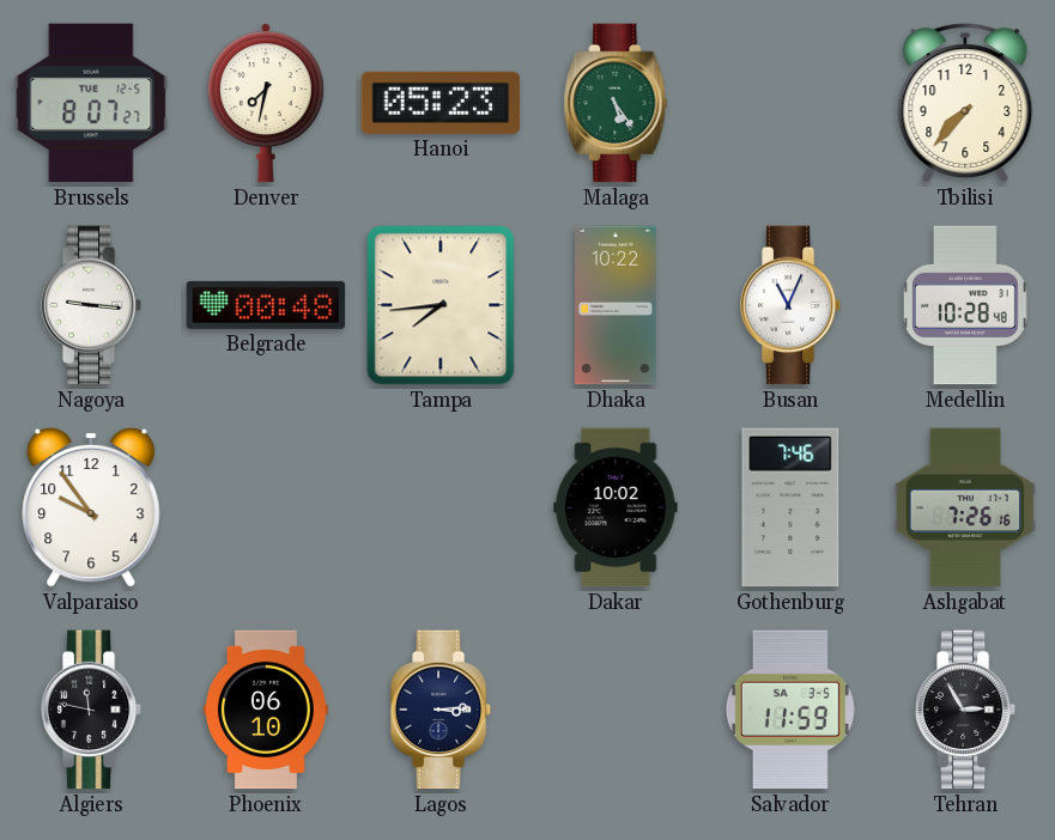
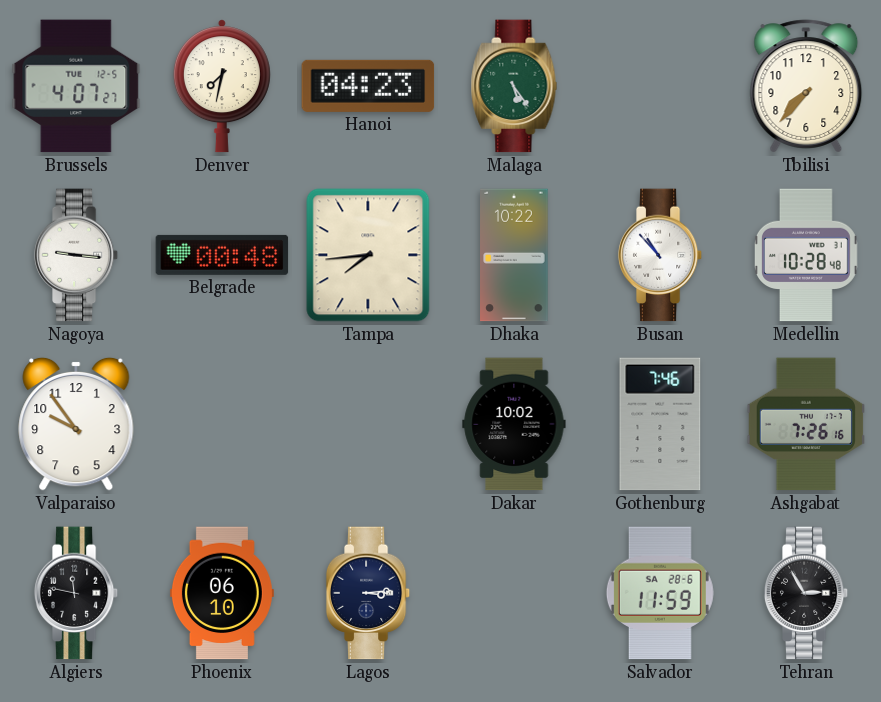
Brussels: 8:07 -> 4:07
Hanoi: 05:23 -> 04:23
Busan: 11:04 -> 10:53
Salvador date: SA 3-5 -> SA 28-6
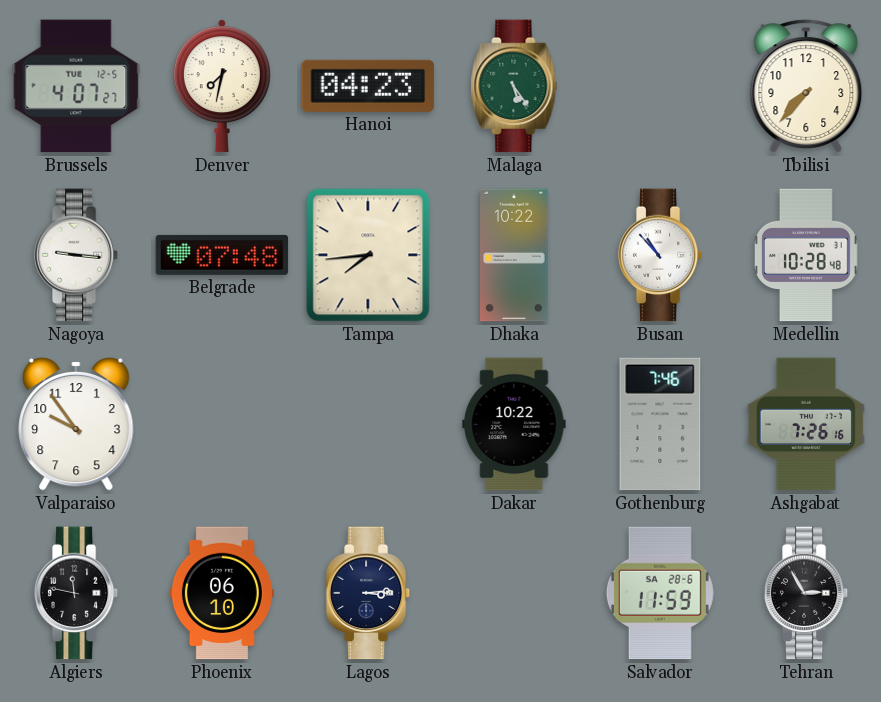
Belgrade: 00:48 -> 07:48
Dakar: 10:02 -> 10:22
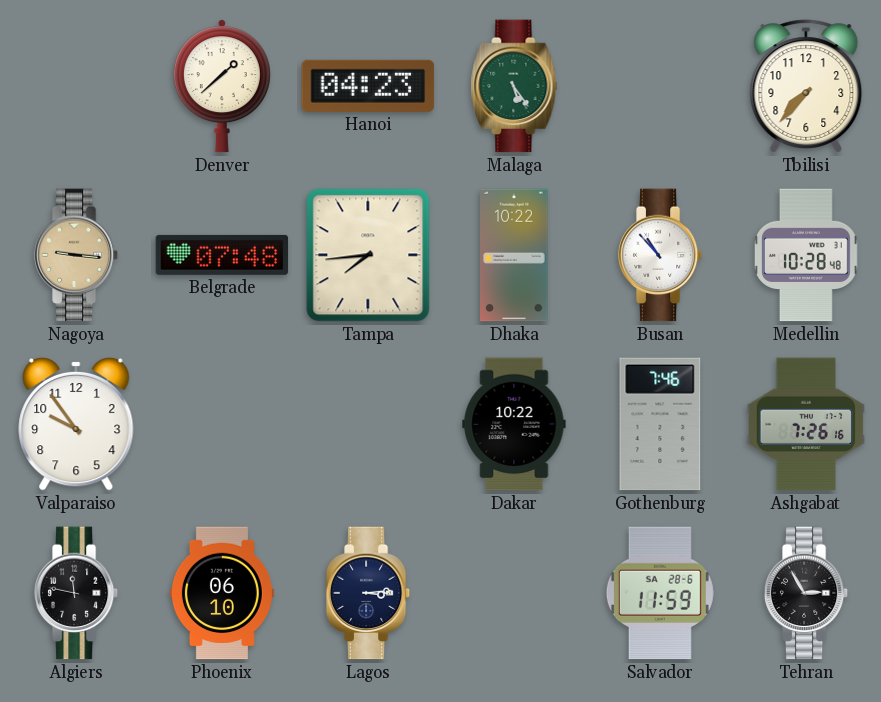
Brussels: 4:07 -> none
Denver: 7:32 -> 1:38
Nagoya dial: white -> champagne
